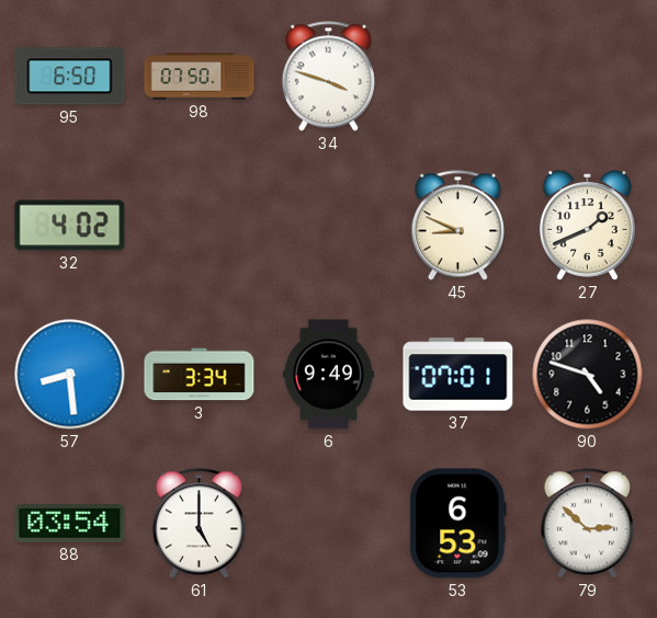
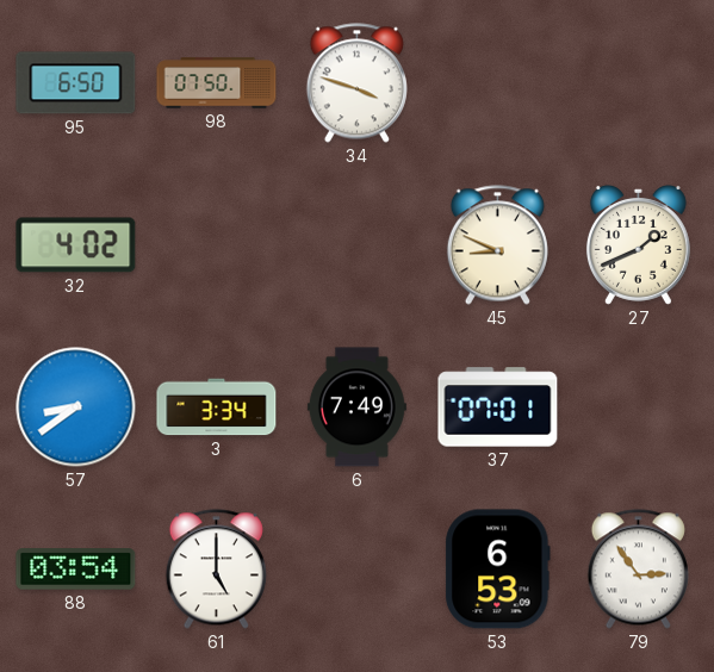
57: 8:29 -> 8:39
6: 9:49 -> 7:49
90: 4:48 -> none
79: 2:52 -> 2:54
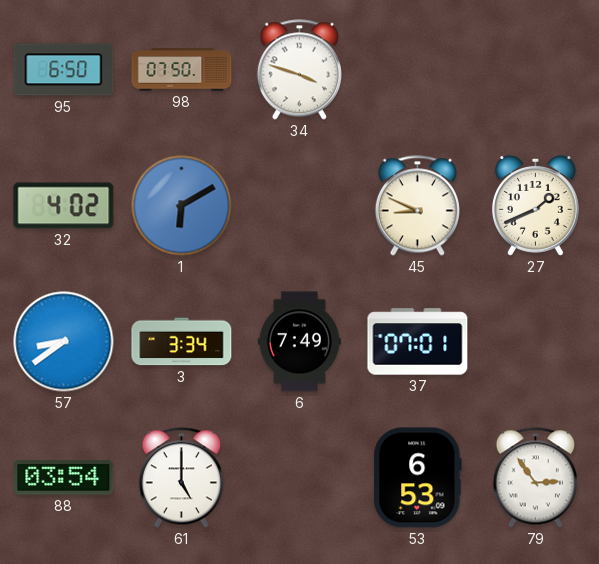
1: none -> 6:10
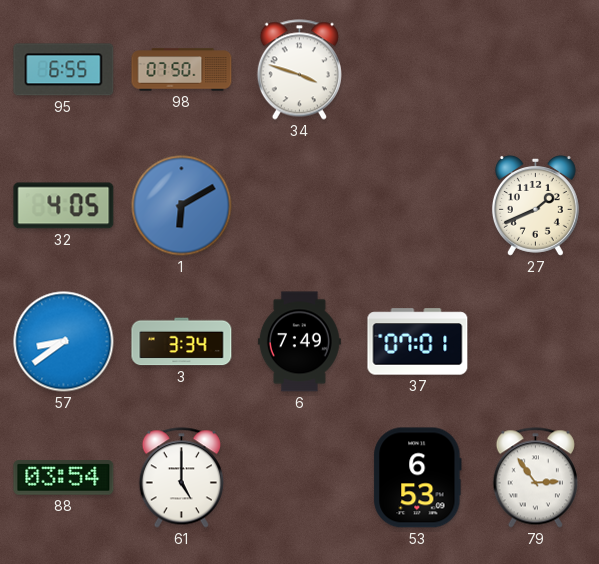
95: 6:50 -> 6:55
32: 4:02 -> 4:05
45: 8:49 -> none
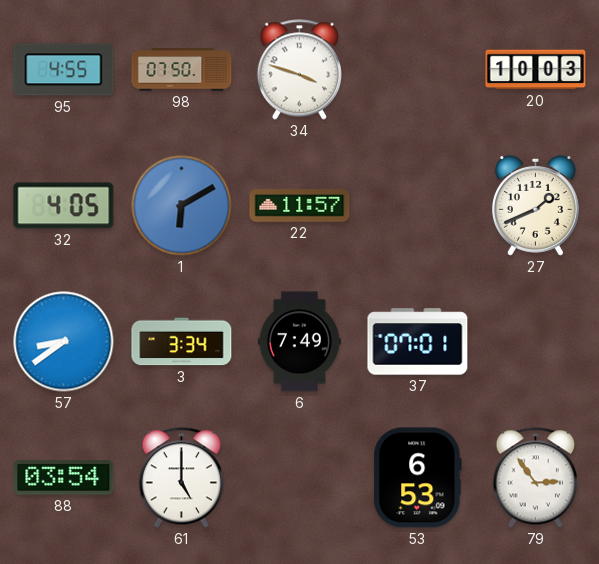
95: 6:55 -> 4:55
20: none -> 10:03
22: none -> 11:57
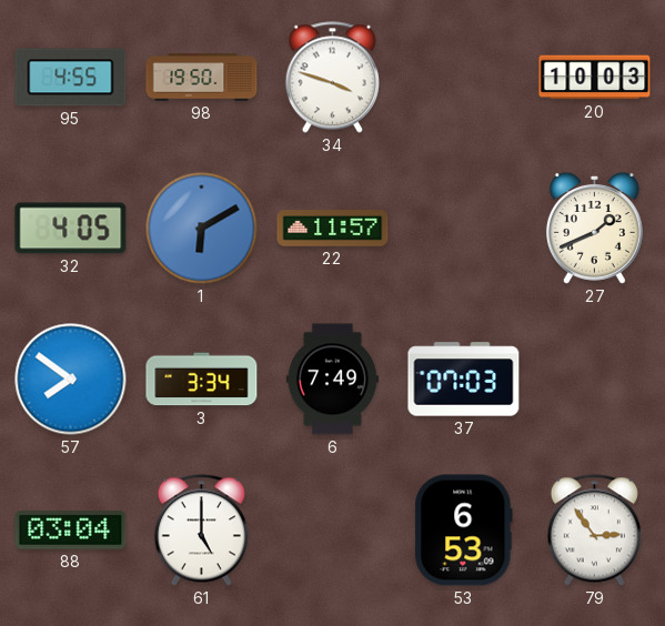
98: 07:50 -> 19:50
57: 8:39 -> 7:51
37: 07:01 -> 07:03
88: 03:54 -> 03:04
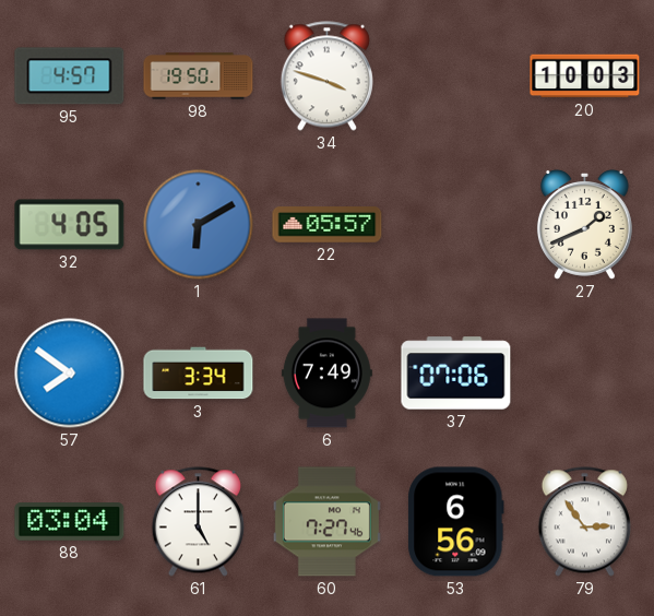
95: 4:55 -> 4:57
22: 11:57 -> 05:57
37: 07:03 -> 07:06
60: none -> 7:27
53: 6:53 -> 6:56
